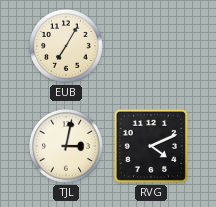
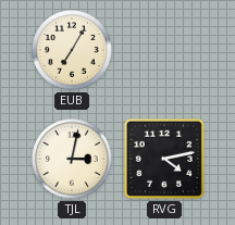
RVG: 4:11 -> 4:13
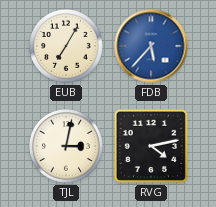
FDB: none -> 5:37
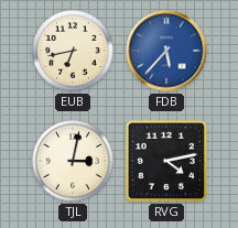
EUB: 7:05 -> 6:43
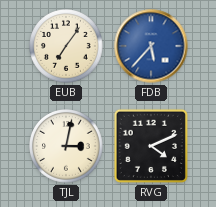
EUB: 6:43 -> 7:06
RVG: 4:13 -> 4:11
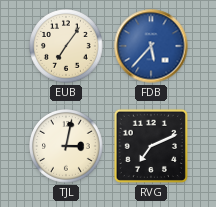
RVG: 4:11 -> 7:11
